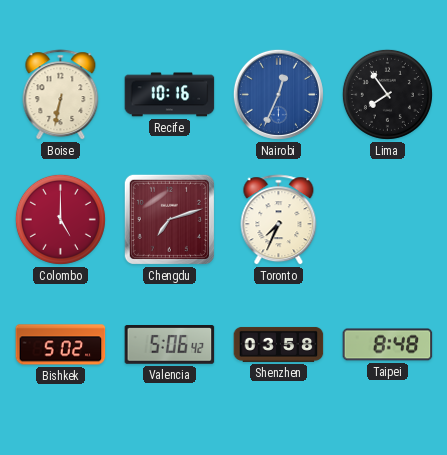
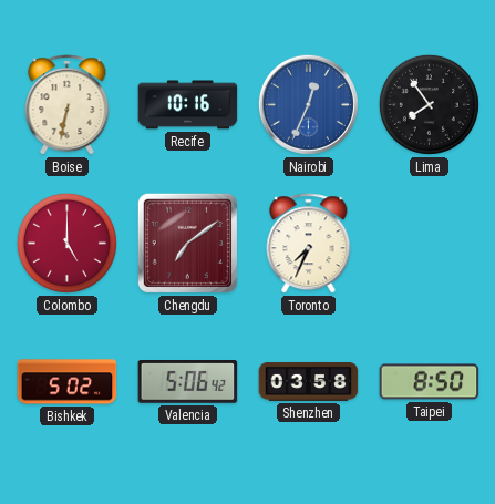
Chengdu: 7:12 -> 7:09
Taipei: 8:48 -> 8:50
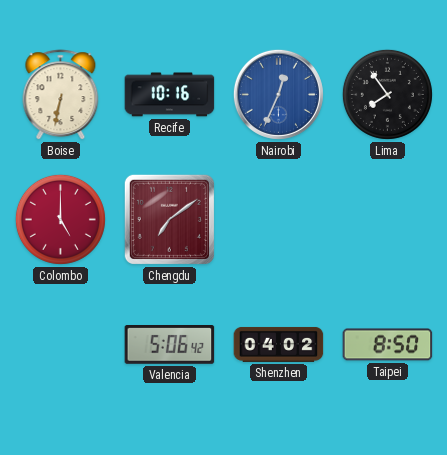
Toronto: 7:34 -> none
Bishkek: 5:02 -> none
Shenzhen: 03:58 -> 04:02
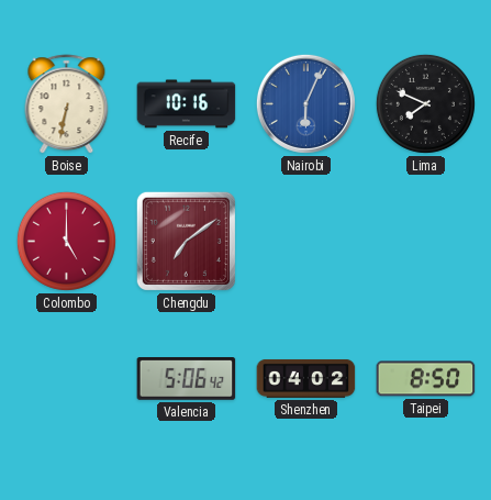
Nairobi: 12:34 -> 6:04
Lima: 7:54 -> 7:49
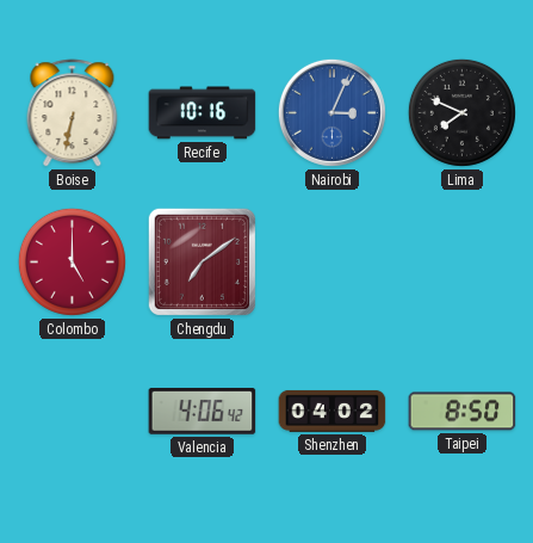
Nairobi: 6:04 -> 3:04
Valencia: 5:06 -> 4:06
